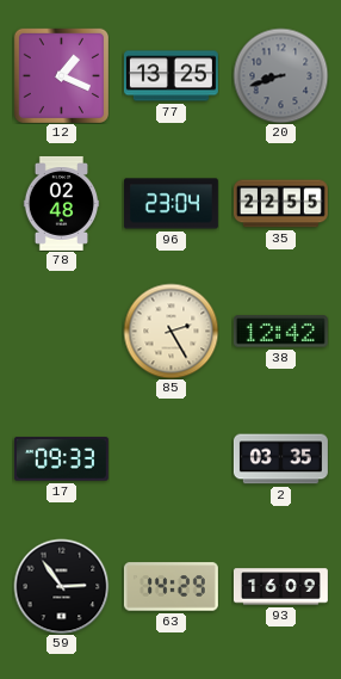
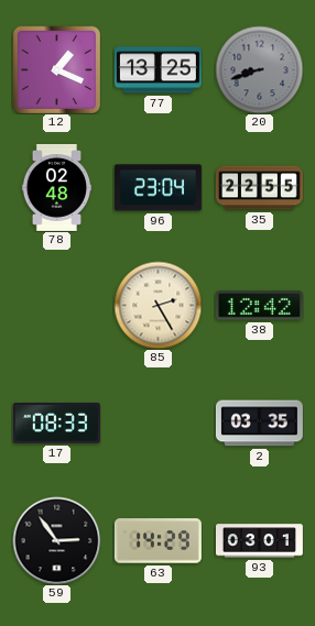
17: 09:33 -> 08:33
93: 16:09 -> 03:01
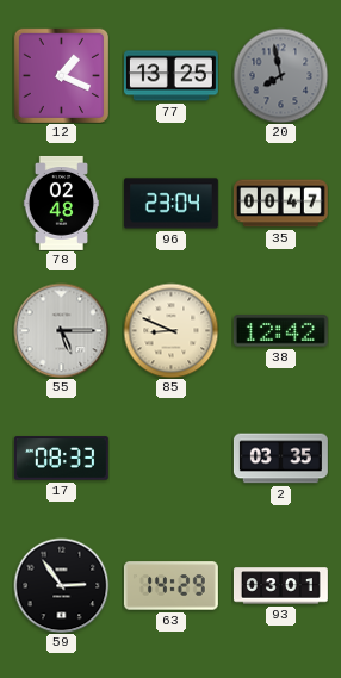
20: 8:42 -> 7:58
35: 22:55 -> 00:47
55: none -> 5:15
85: 2:25 -> 8:49
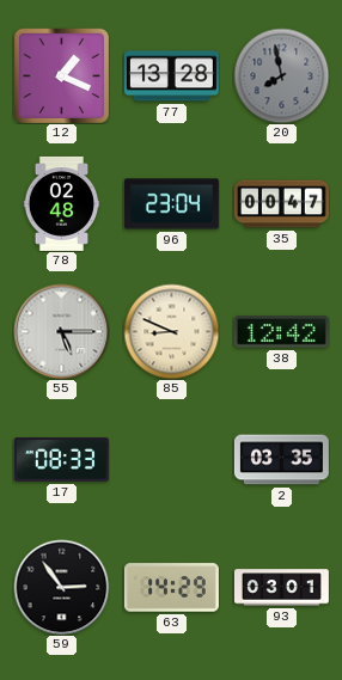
77: 13:25 -> 13:28
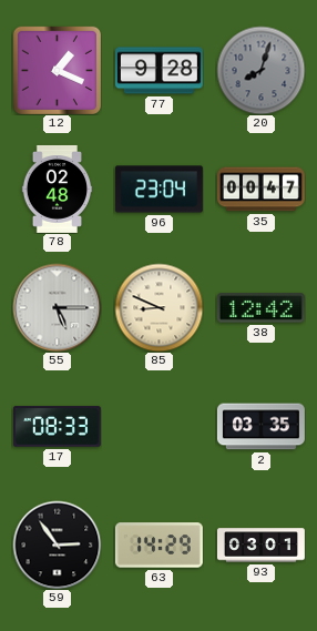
77: 13:28 -> 9:28
20: 7:58 -> 8:03
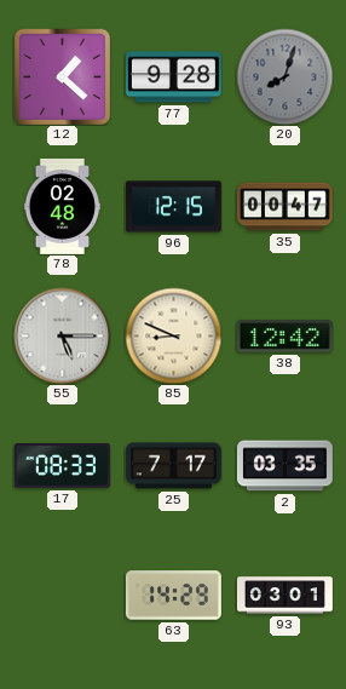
12: 1:19 -> 1:22
96: 23:04 -> 12:15
25: none -> 7:17
59: 2:54 -> none
